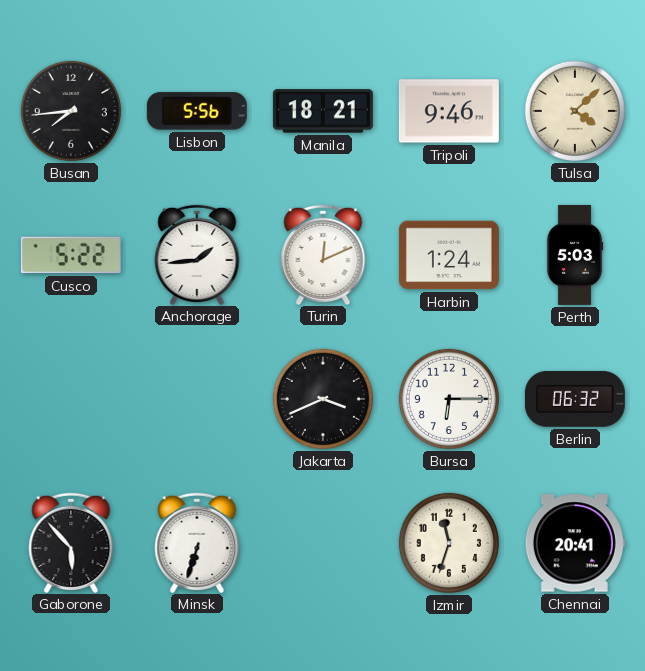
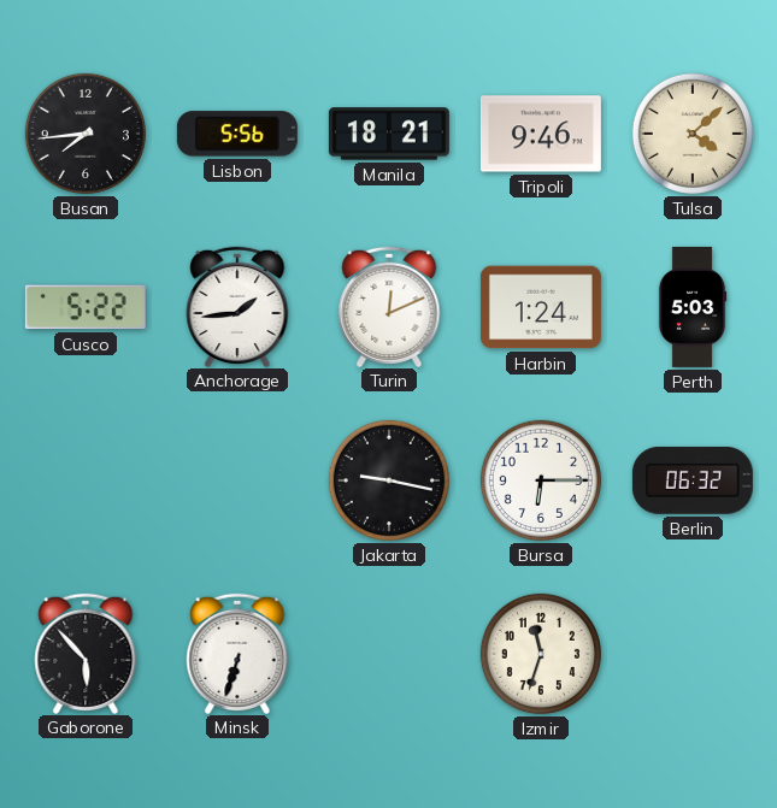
Jakarta: 3:41 -> 9:17
Chennai: 20:41 -> none
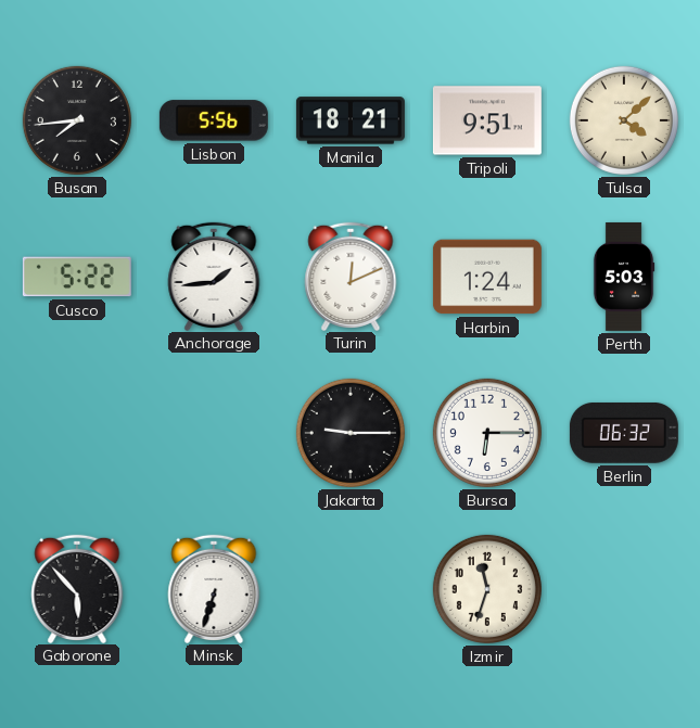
Tripoli: 9:46 -> 9:51
Jakarta: 9:17 -> 9:15
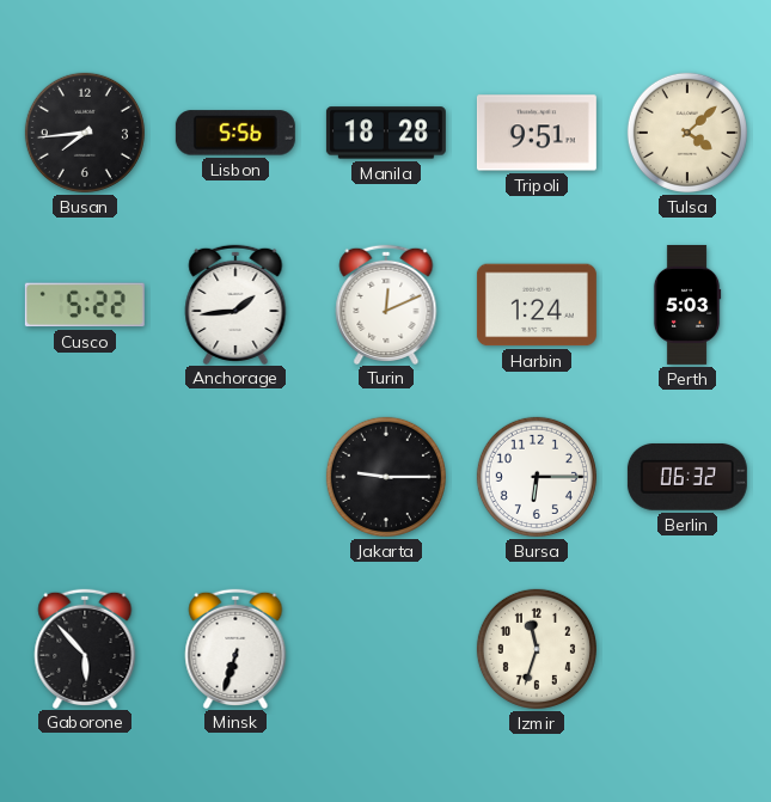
Manila: 18:21 -> 18:28
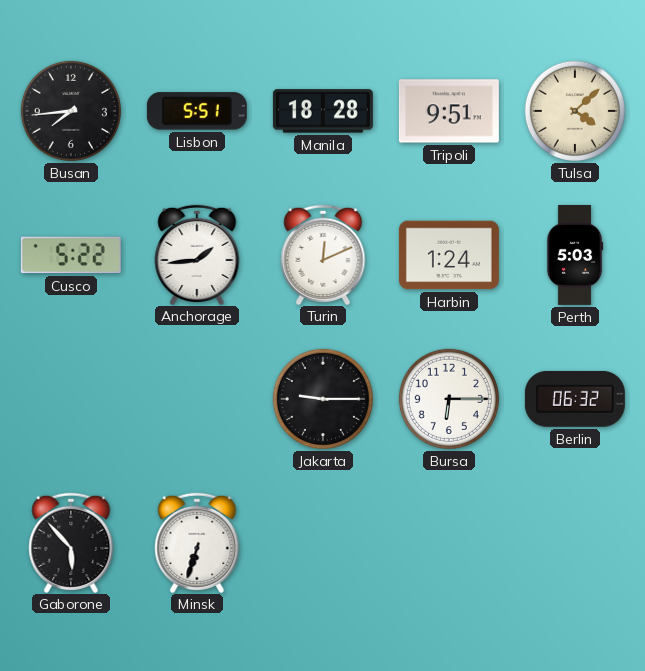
Lisbon: 5:56 -> 5:51
Izmir: 11:33 -> none
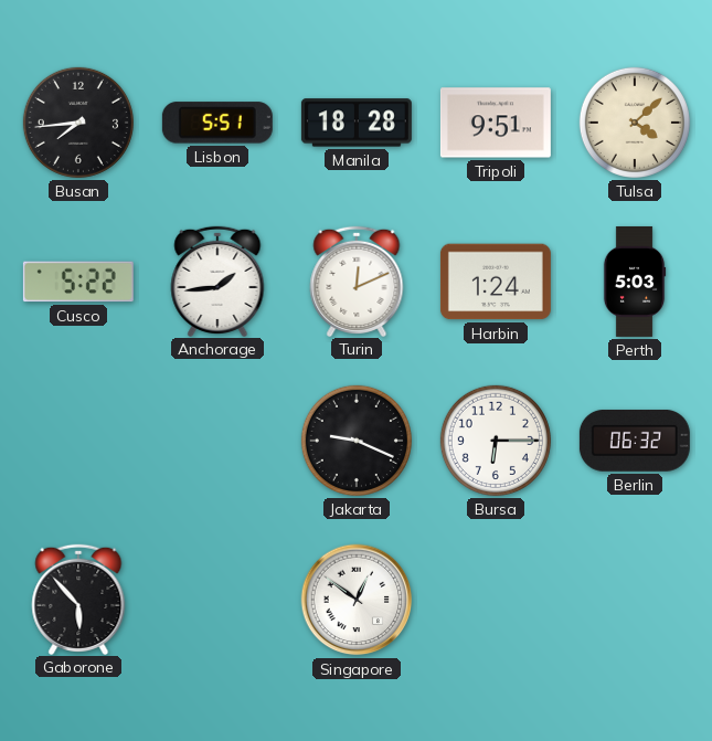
Jakarta: 9:15 -> 9:19
Minsk: 6:33 -> none
Singapore: none -> 12:51
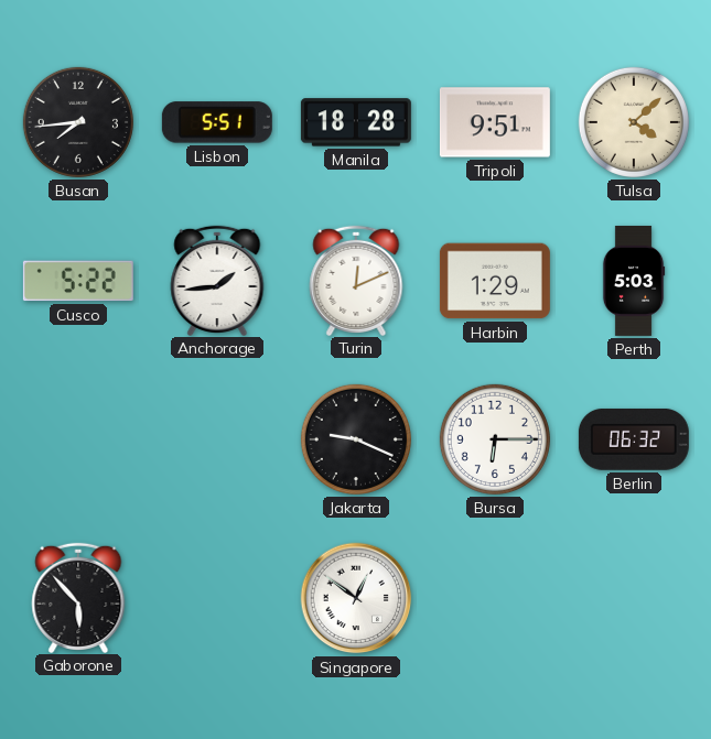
Harbin: 1:24 -> 1:29
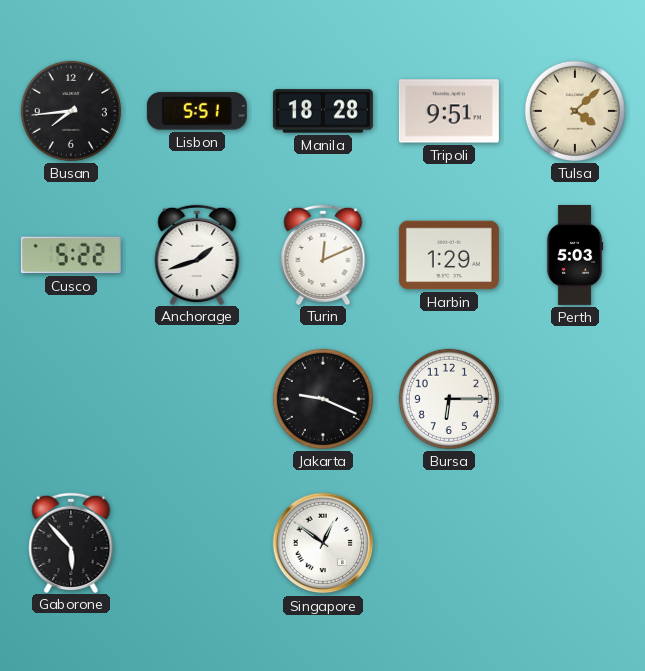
Anchorage: 1:44 -> 1:42
Berlin: 06:32 -> none
